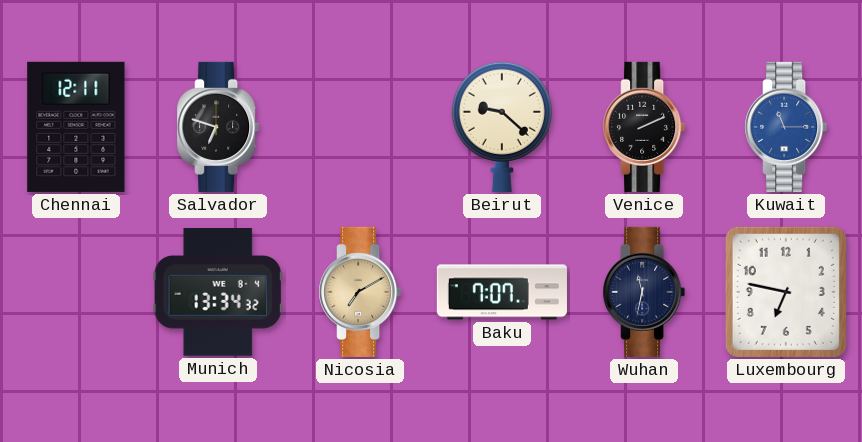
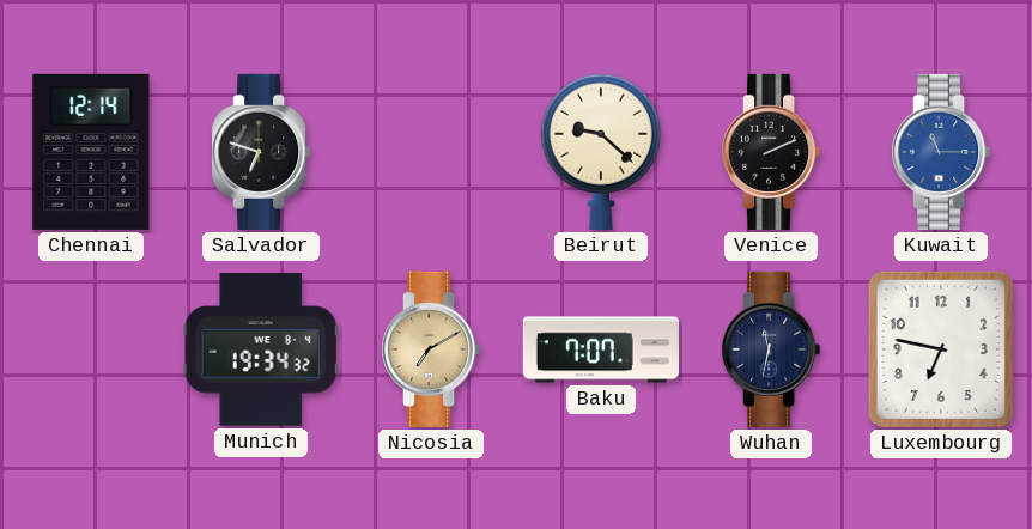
Chennai: 12:11 -> 12:14
Munich: 13:34 -> 19:34
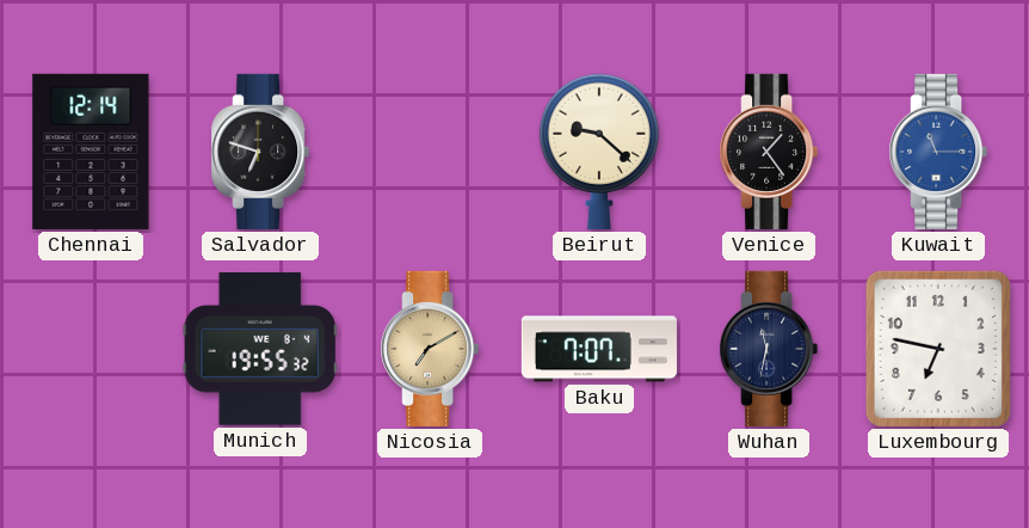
Venice: 2:11 -> 1:24
Munich: 19:34 -> 19:55
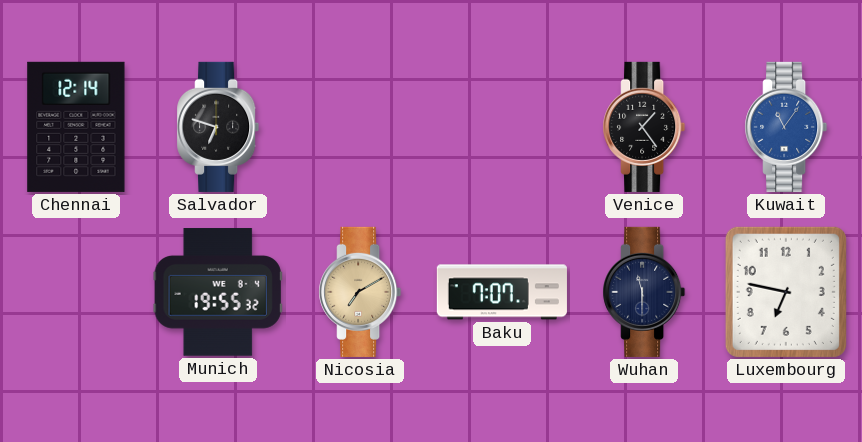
Beirut: 9:22 -> none
Kuwait: 11:15 -> 11:06
Wuhan: 11:32 -> 11:30
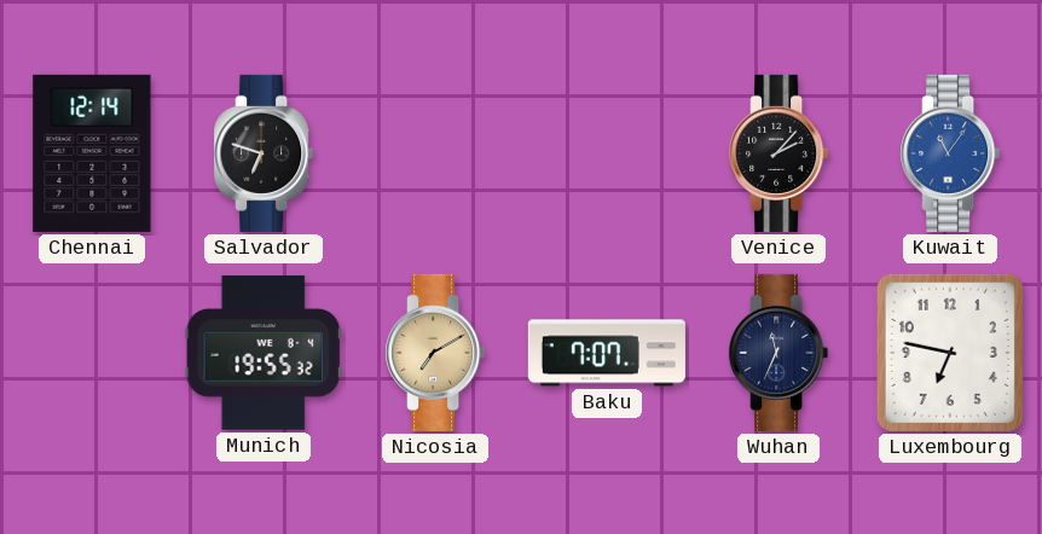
Venice: 1:24 -> 2:07
Wuhan: 11:30 -> 11:34
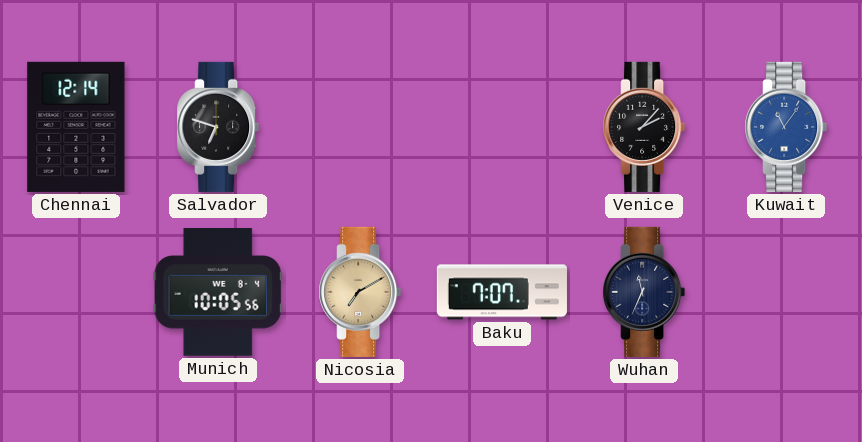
Munich: 19:55 -> 10:05
Luxembourg: 6:47 -> none
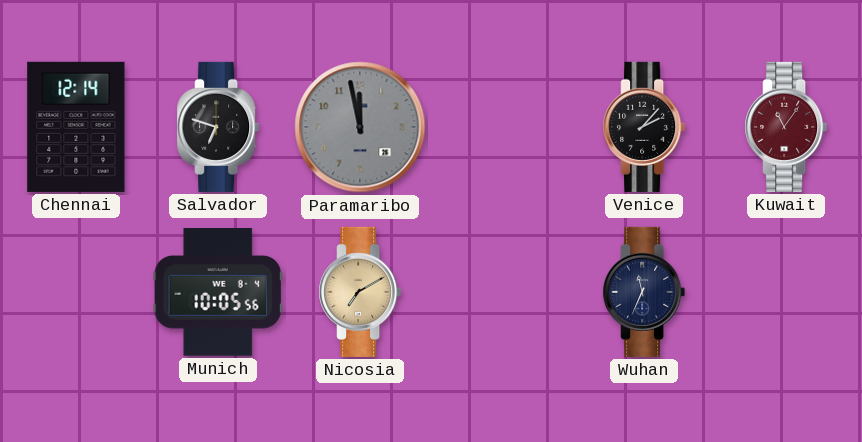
Paramaribo: none -> 11:58
Kuwait dial: blue -> burgundy
Baku: 7:07 -> none
